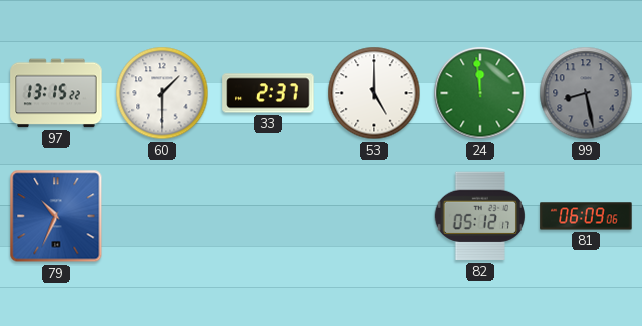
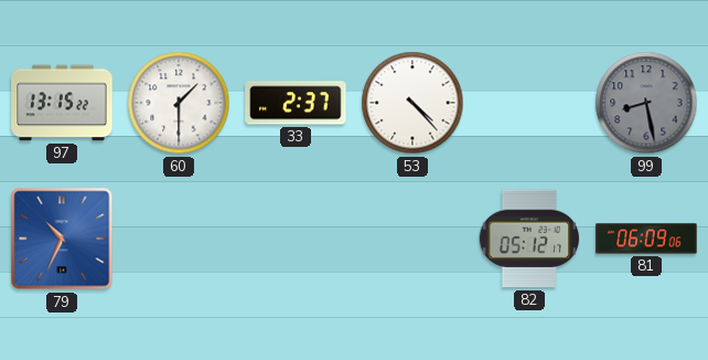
53: 5:00 -> 4:23
24: 11:59 -> none
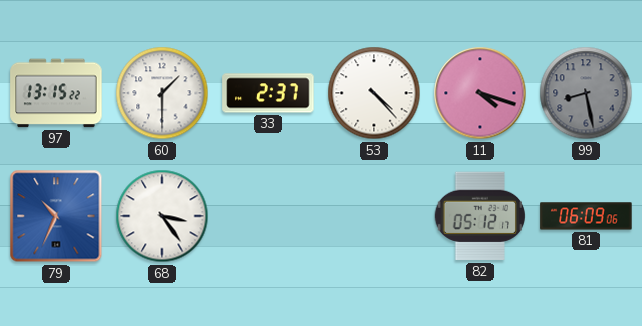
11: none -> 4:18
68: none -> 3:24
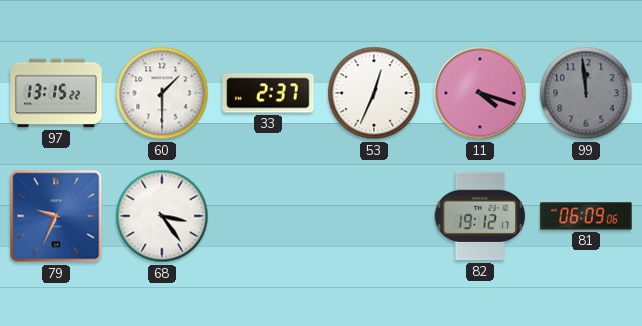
53: 4:23 -> 12:34
99: 8:28 -> 11:59
79: 10:34 -> 9:34
82: 05:12 -> 19:12
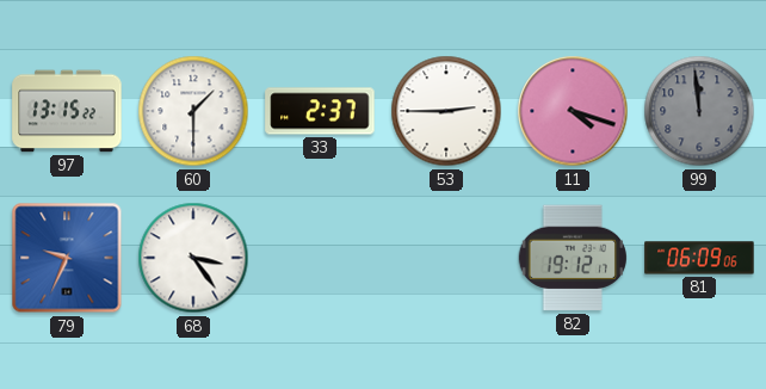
53: 12:34 -> 2:45
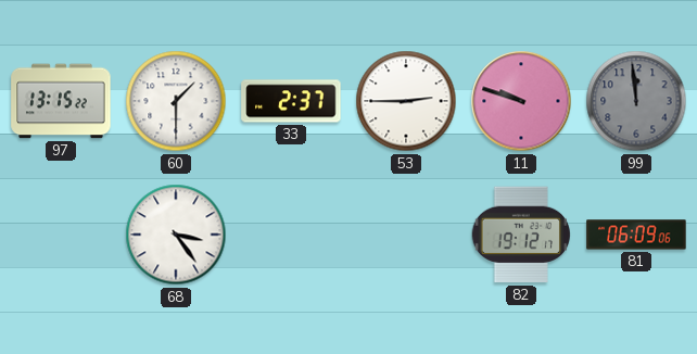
11: 4:18 -> 9:48
79: 9:34 -> none
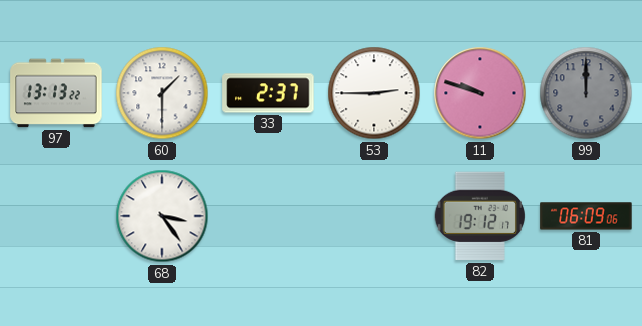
97: 13:15 -> 13:13
99: 11:59 -> 12:00
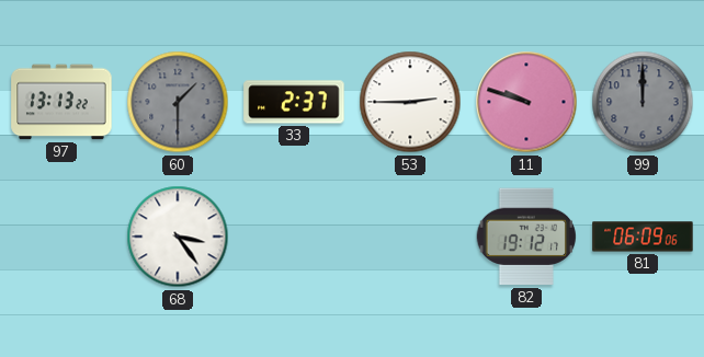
60 dial: white -> grey
